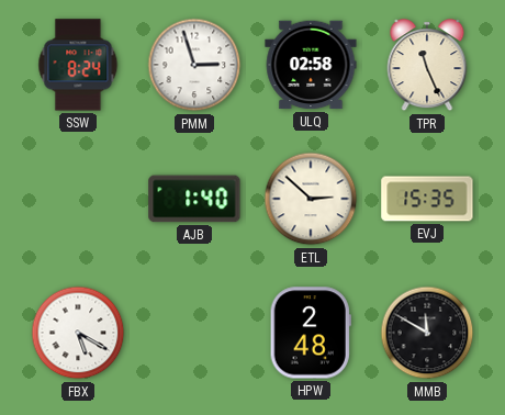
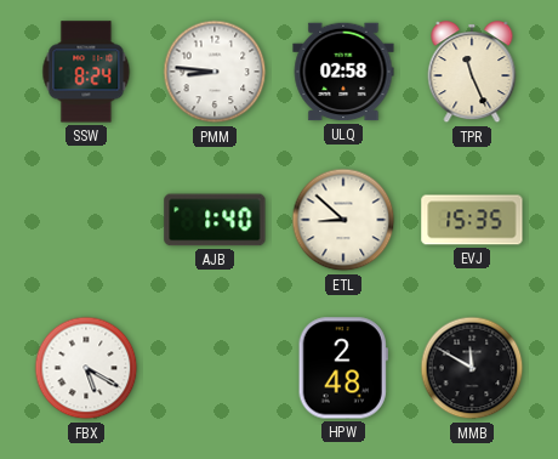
PMM: 2:57 -> 8:46
ETL: 2:52 -> 8:52
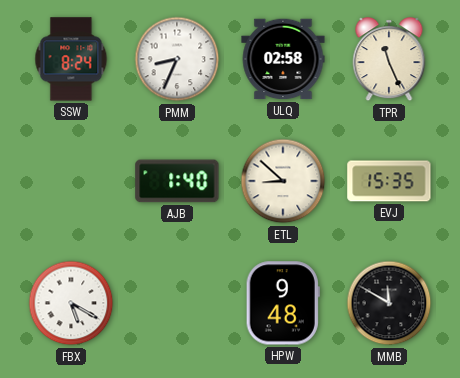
PMM: 8:46 -> 8:34
HPW: 2:48 -> 9:48
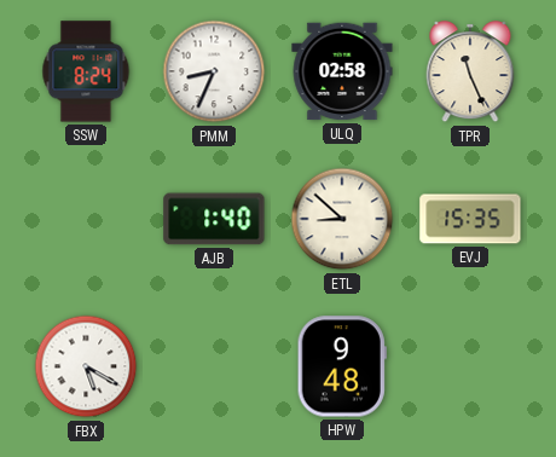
MMB: 11:50 -> none
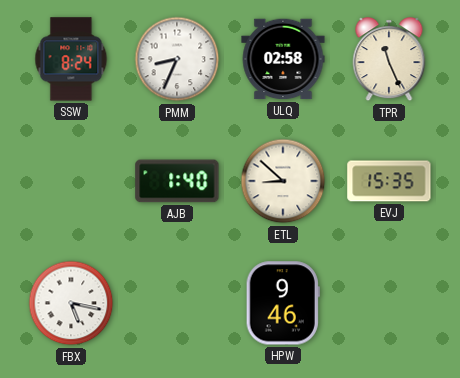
FBX: 5:20 -> 5:17
HPW: 9:48 -> 9:46
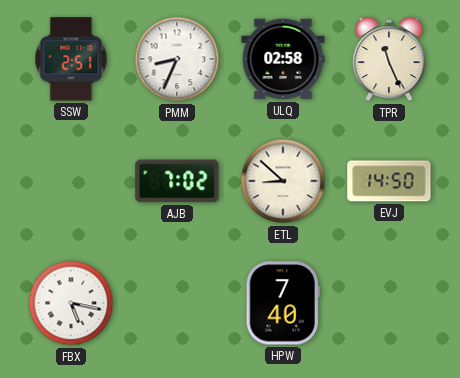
SSW: 8:24 -> 2:51
AJB: 1:40 -> 7:02
EVJ: 15:35 -> 14:50
HPW: 9:46 -> 7:40
